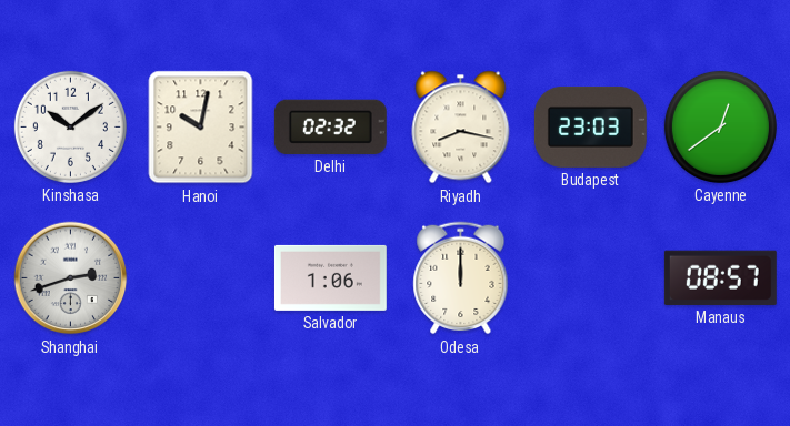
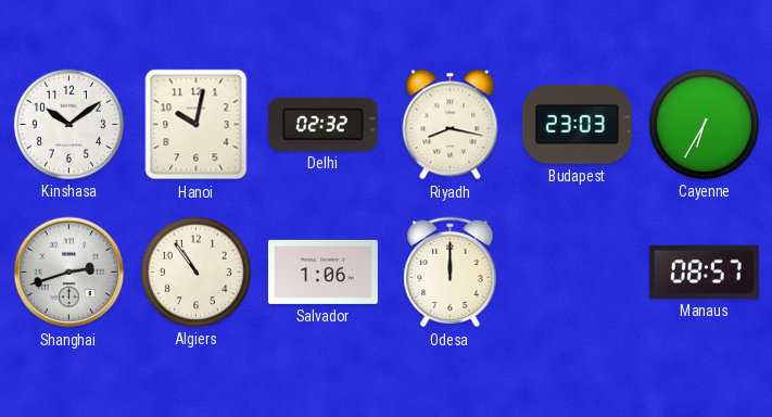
Cayenne: 12:39 -> 6:35
Algiers: none -> 10:54
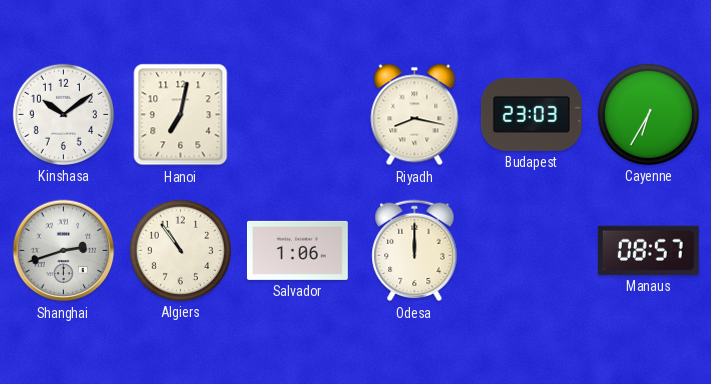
Hanoi: 10:02 -> 7:02
Delhi: 02:32 -> none
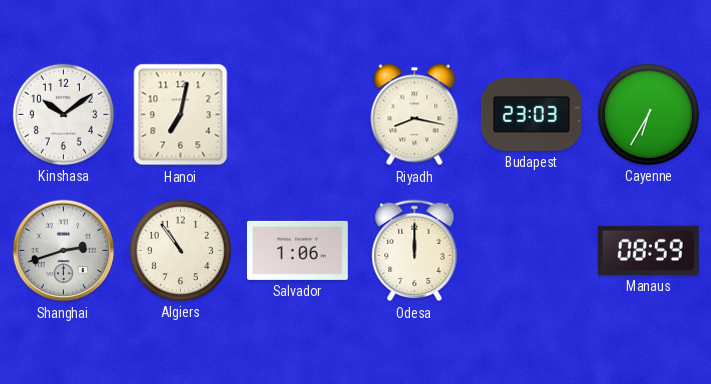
Manaus: 08:57 -> 08:59
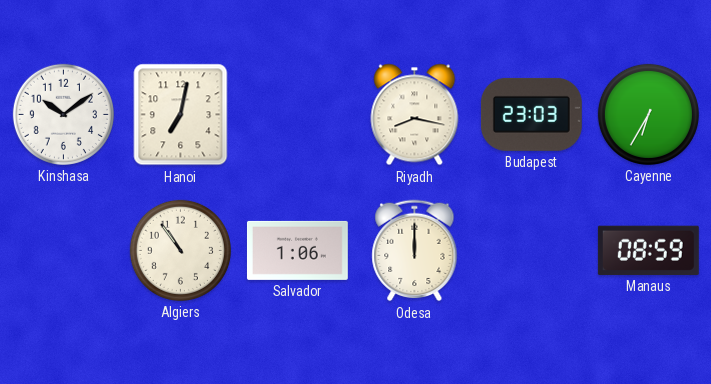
Shanghai: 2:42 -> none
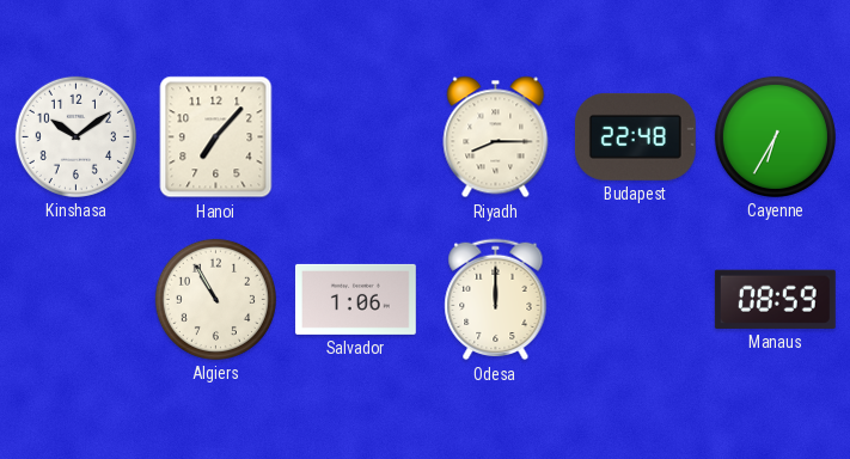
Hanoi: 7:02 -> 7:07
Riyadh: 8:17 -> 8:15
Budapest: 23:03 -> 22:48
Algiers: 10:54 -> 10:55
